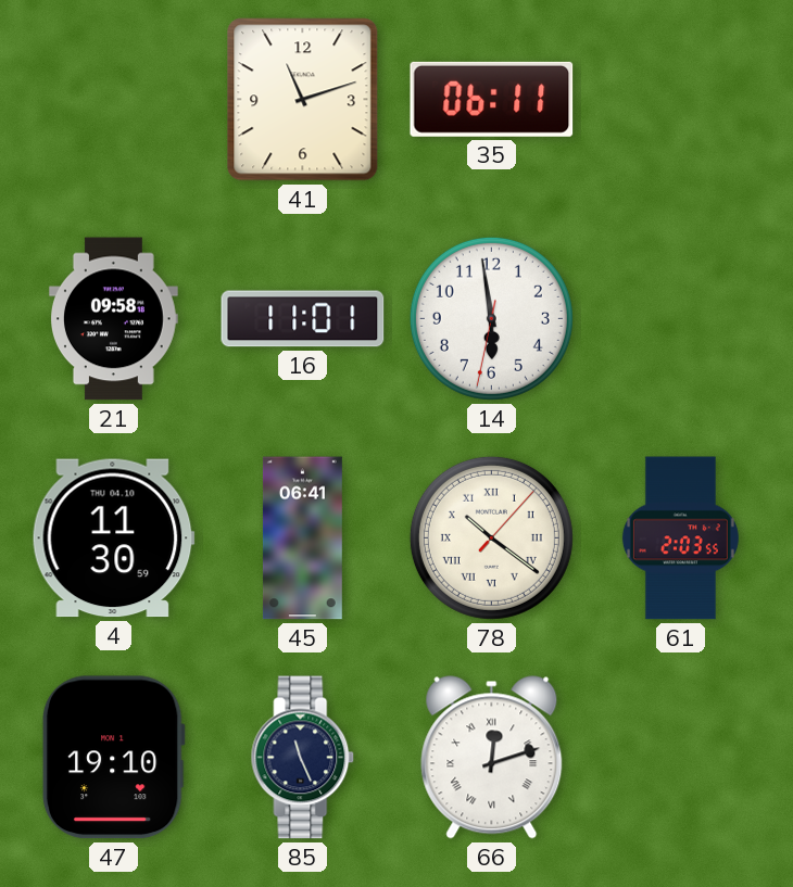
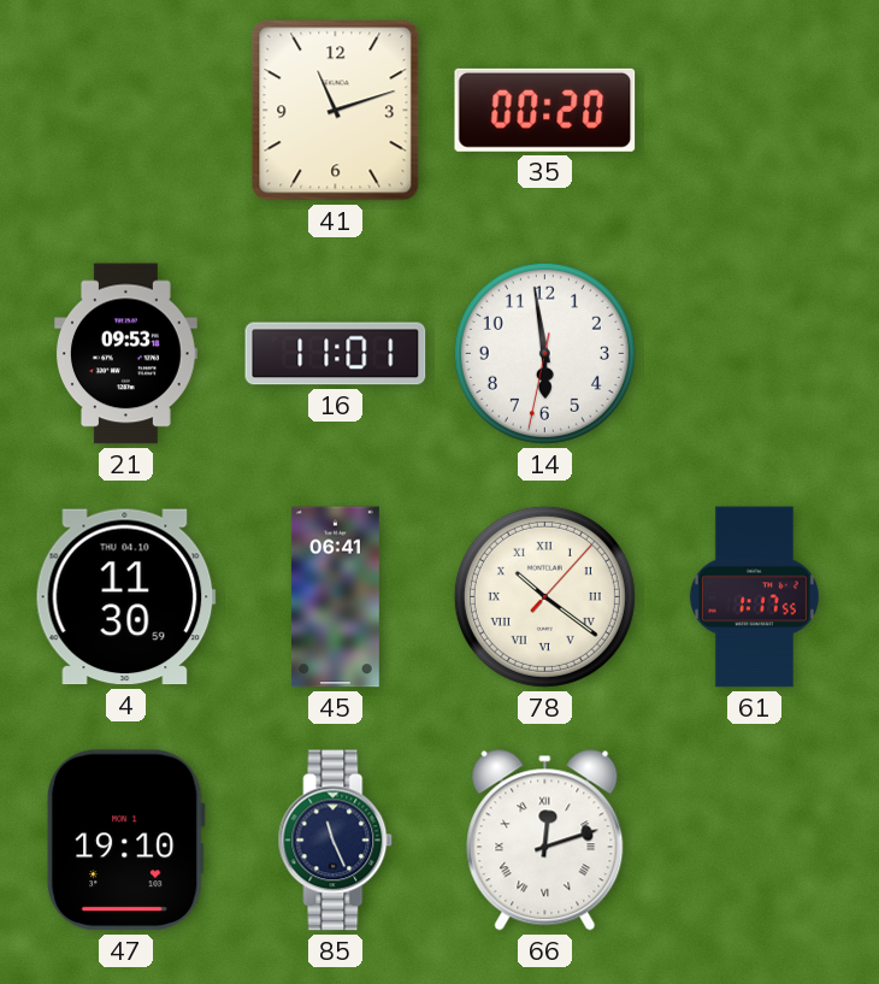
35: 06:11 -> 00:20
21: 09:58 -> 09:53
61: 2:03 -> 1:17
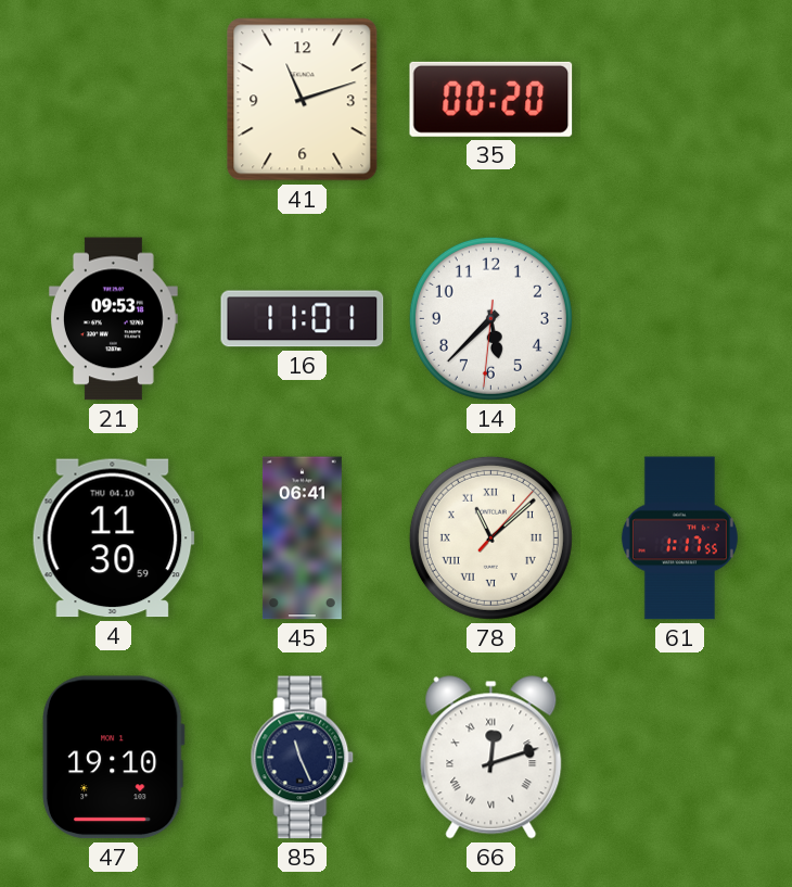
14: 5:58 -> 5:37
78: 10:21 -> 11:08
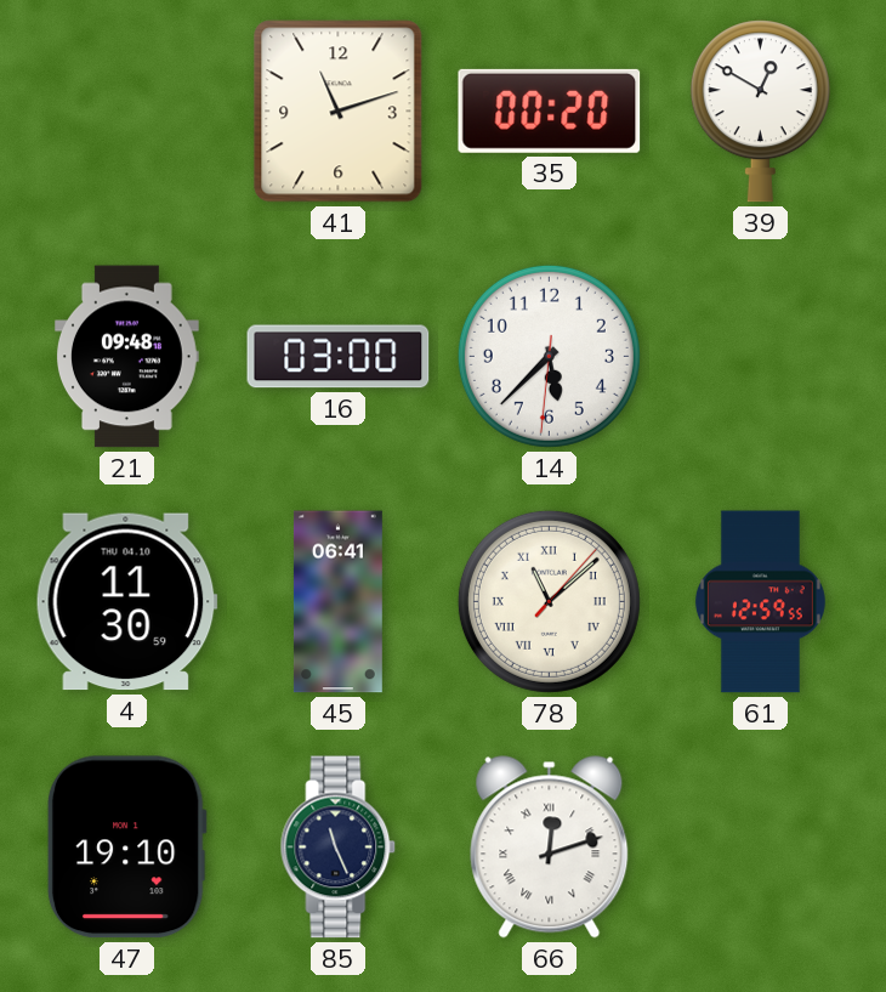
39: none -> 12:50
21: 09:53 -> 09:48
16: 11:01 -> 03:00
61: 1:17 -> 12:59
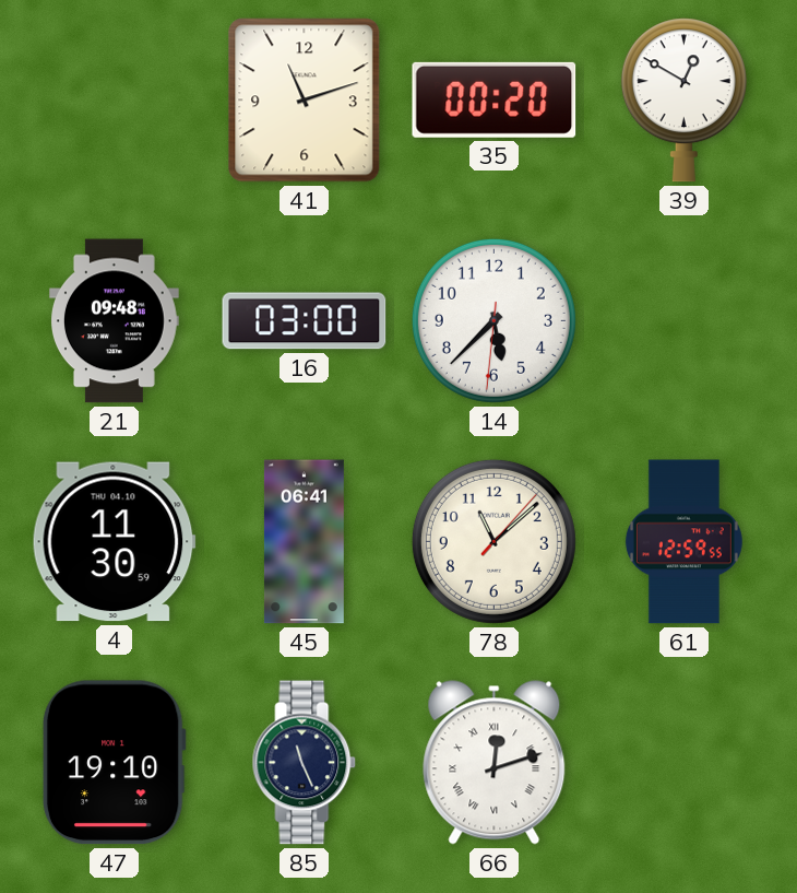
78 numerals: Roman -> Arabic
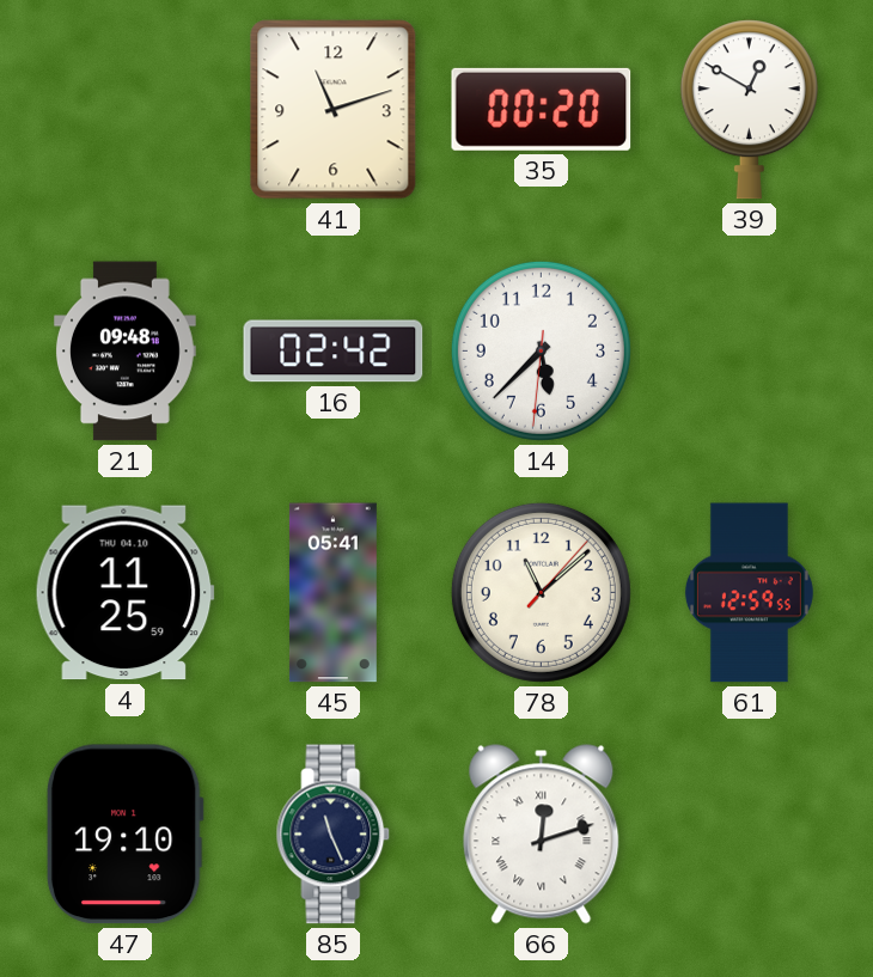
16: 03:00 -> 02:42
4: 11:30 -> 11:25
45: 06:41 -> 05:41
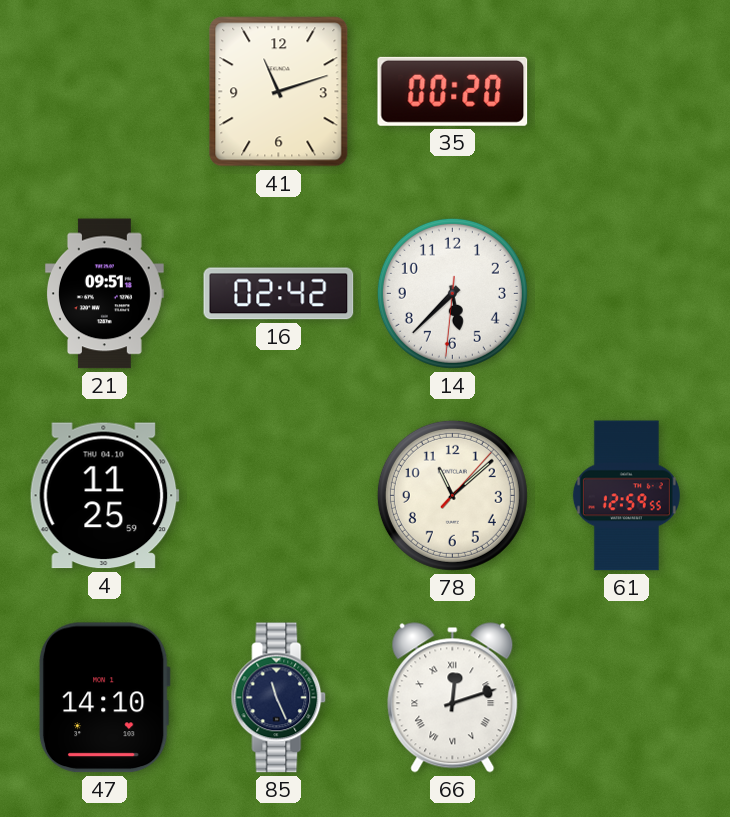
39: 12:50 -> none
21: 09:48 -> 09:51
45: 05:41 -> none
47: 19:10 -> 14:10
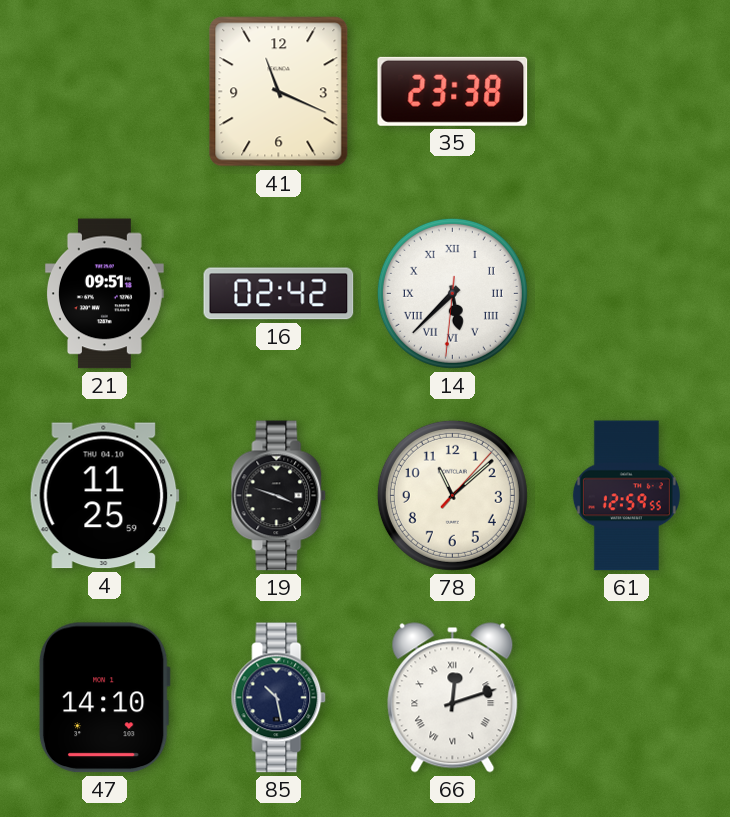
41: 11:12 -> 11:19
35: 00:20 -> 23:38
14 numerals: Arabic -> Roman
19: none -> 3:48
85: 11:26 -> 10:28
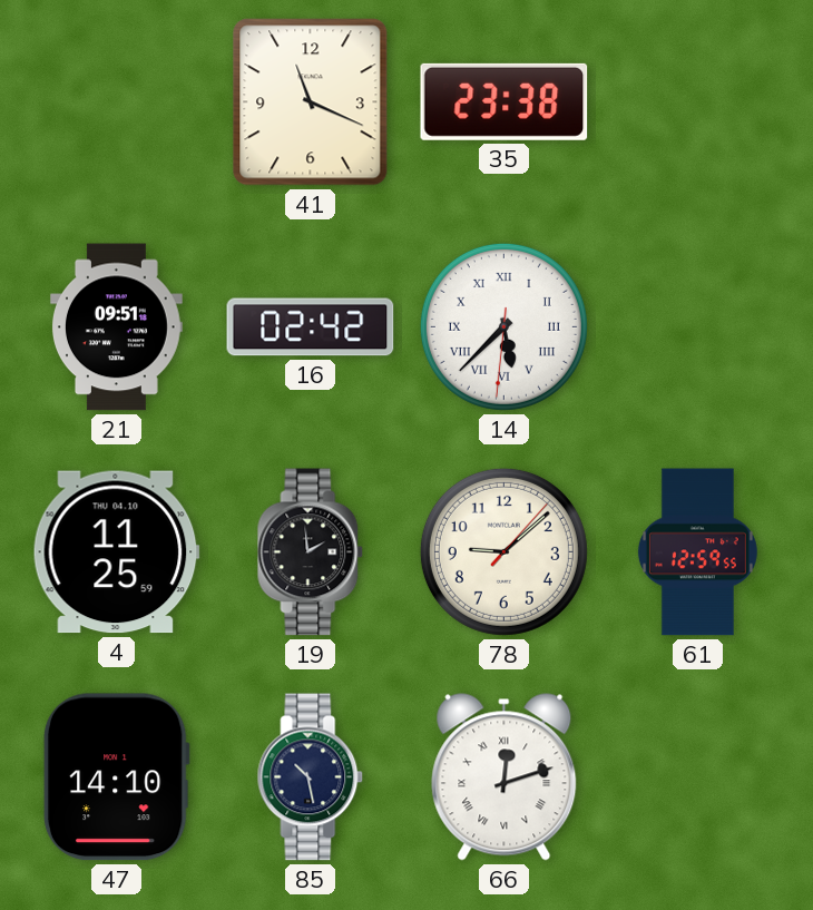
19: 3:48 -> 1:59
78: 11:08 -> 9:08
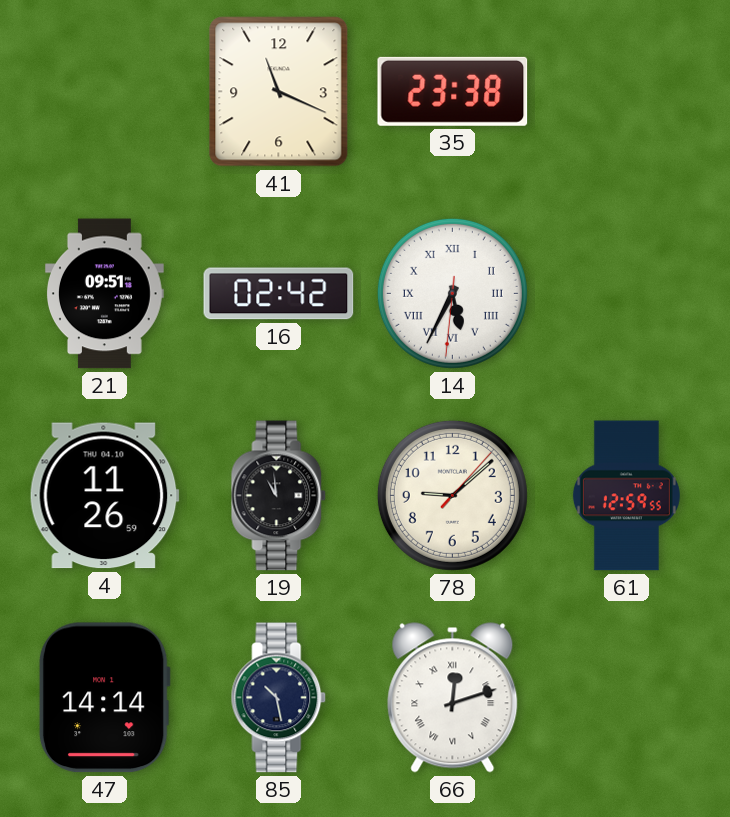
14: 5:37 -> 5:34
4: 11:25 -> 11:26
19: 1:59 -> 10:59
47: 14:10 -> 14:14
